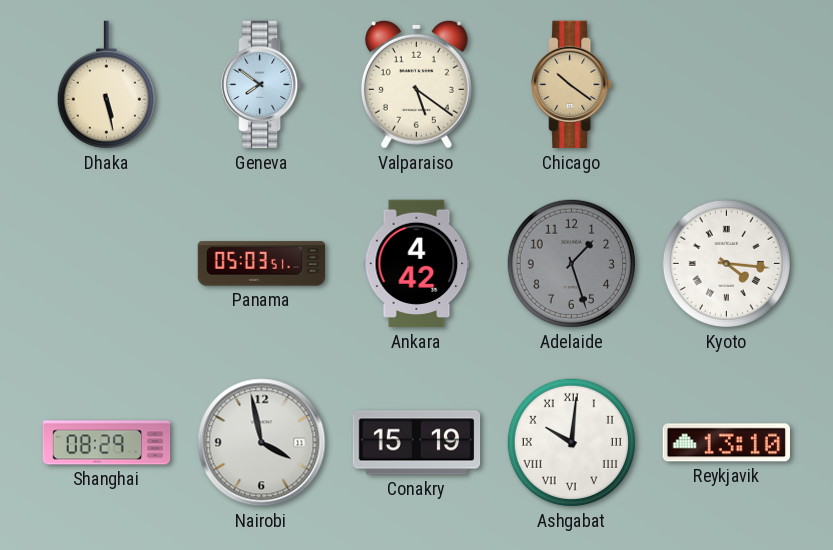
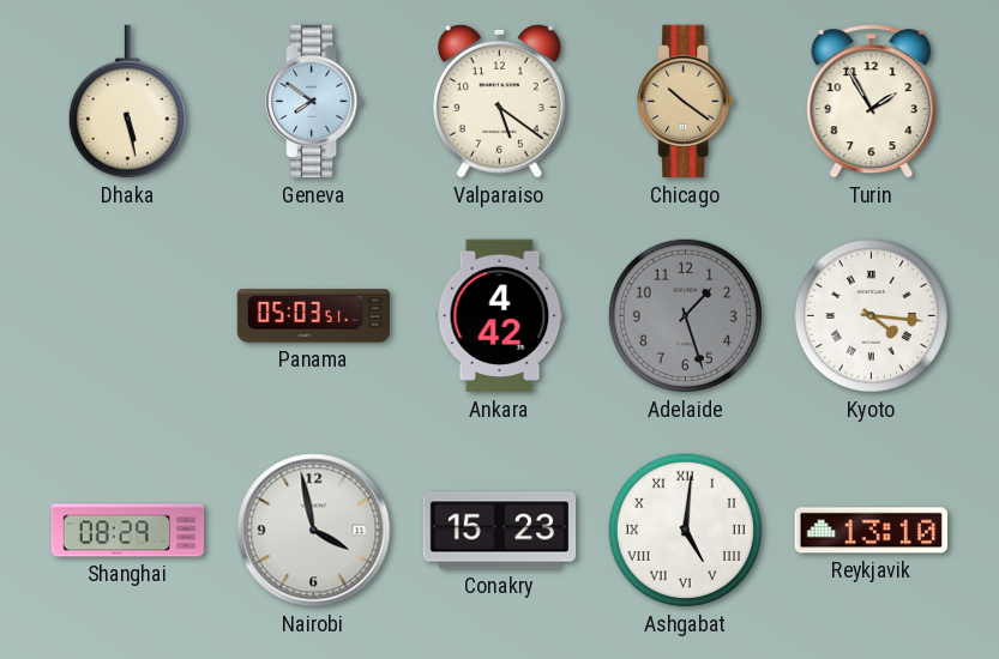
Turin: none -> 1:55
Conakry: 15:19 -> 15:23
Ashgabat: 10:01 -> 5:01
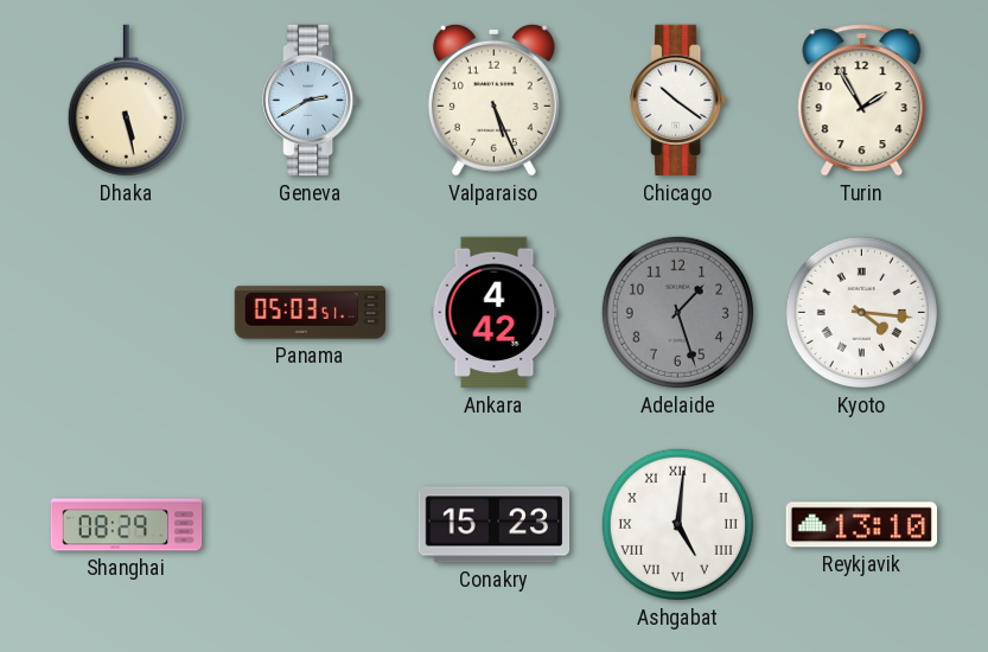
Geneva: 7:51 -> 2:40
Valparaiso: 5:21 -> 5:26
Chicago dial: champagne -> white
Nairobi: 3:58 -> none
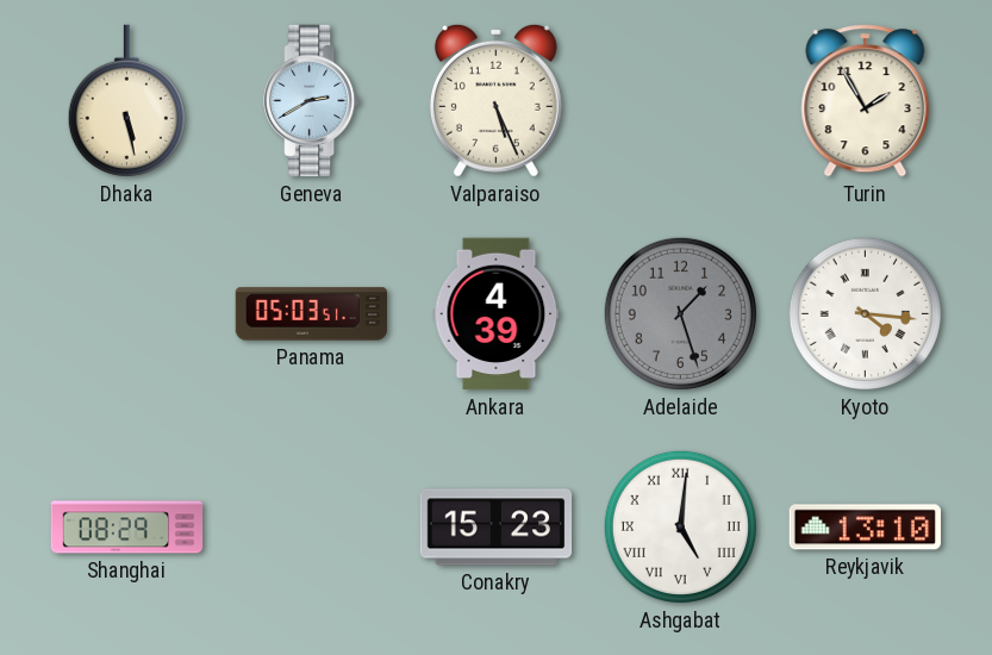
Chicago: 10:21 -> none
Ankara: 4:42 -> 4:39
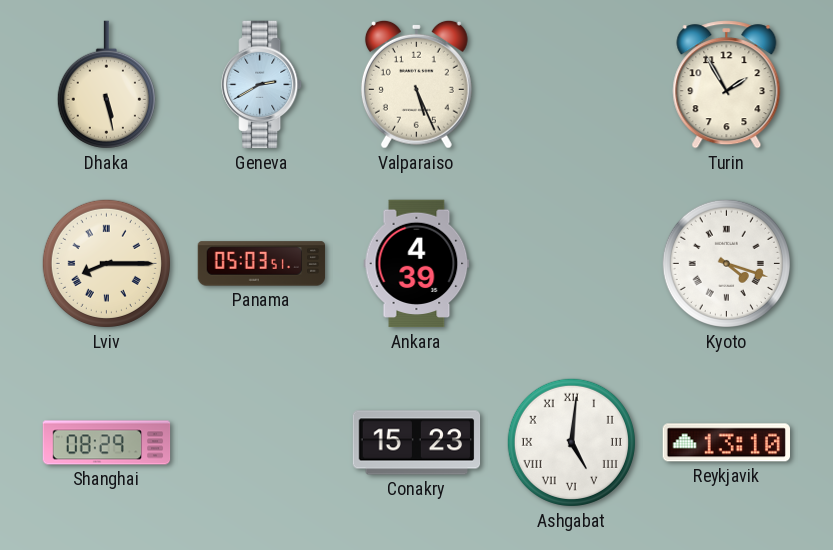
Lviv: none -> 8:15
Adelaide: 1:27 -> none
Kyoto: 4:16 -> 4:18
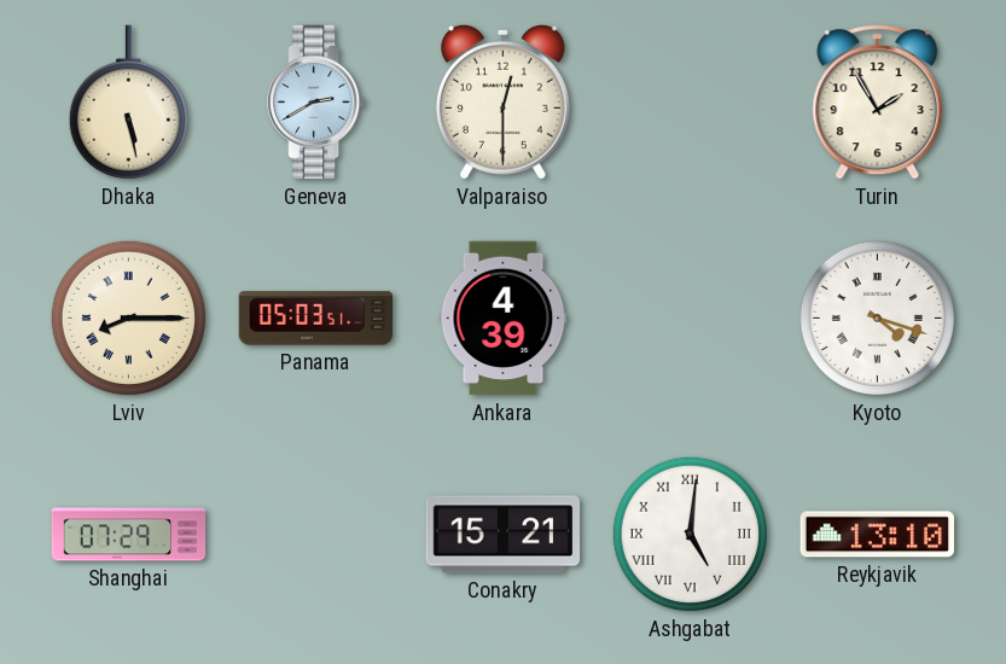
Valparaiso: 5:26 -> 12:30
Shanghai: 08:29 -> 07:29
Conakry: 15:23 -> 15:21
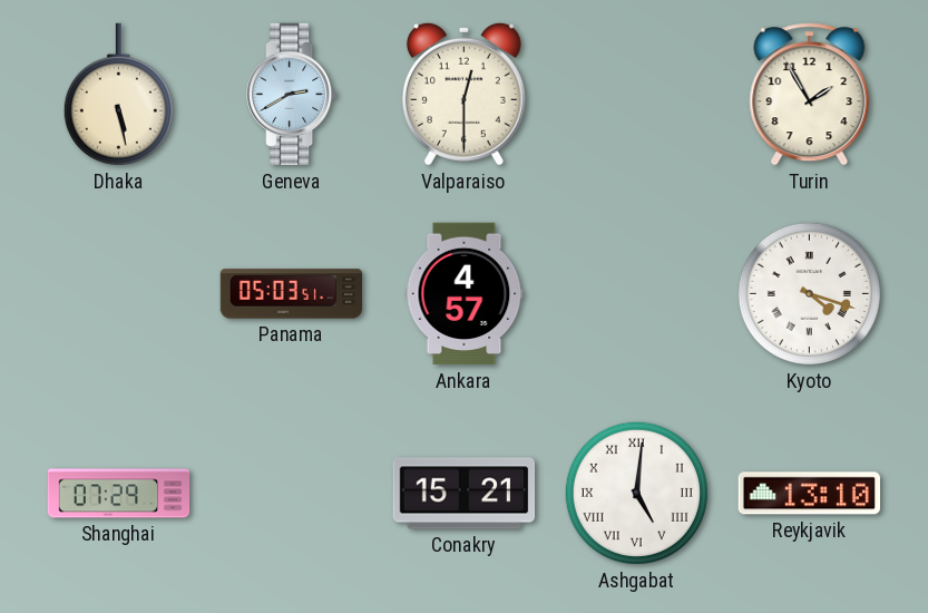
Lviv: 8:15 -> none
Ankara: 4:39 -> 4:57
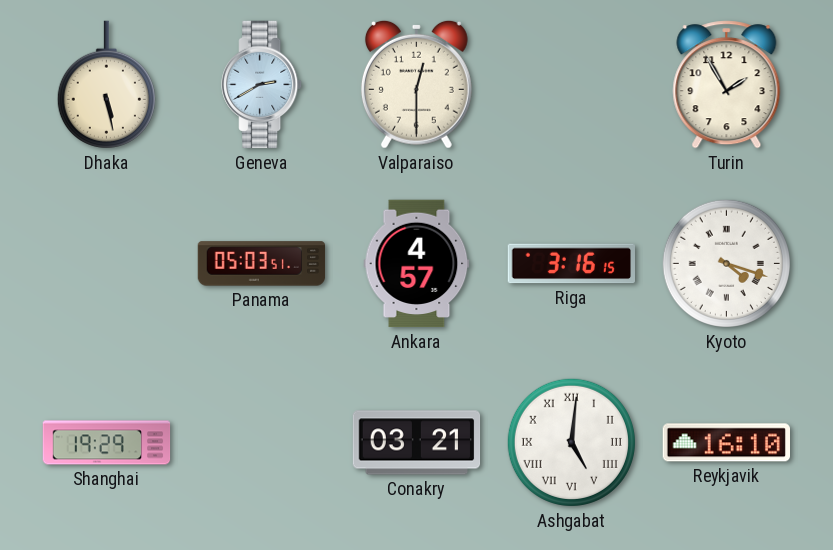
Riga: none -> 3:16
Shanghai: 07:29 -> 19:29
Conakry: 15:21 -> 03:21
Reykjavik: 13:10 -> 16:10
